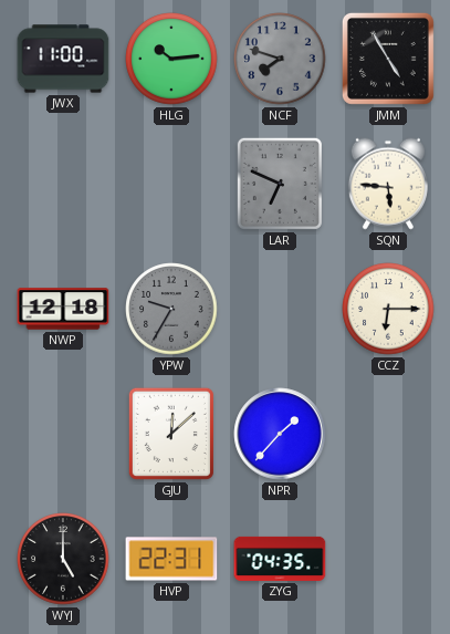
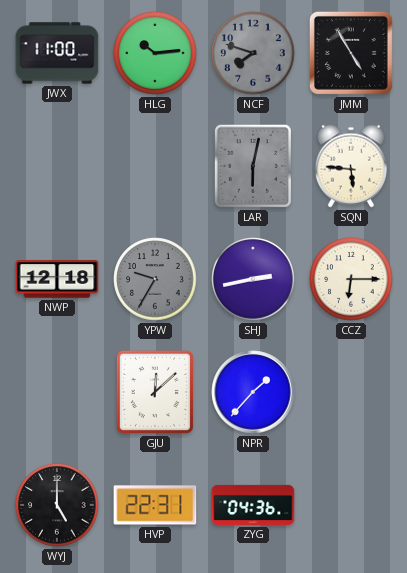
LAR: 6:49 -> 6:02
SHJ: none -> 2:43
ZYG: 04:35 -> 04:36
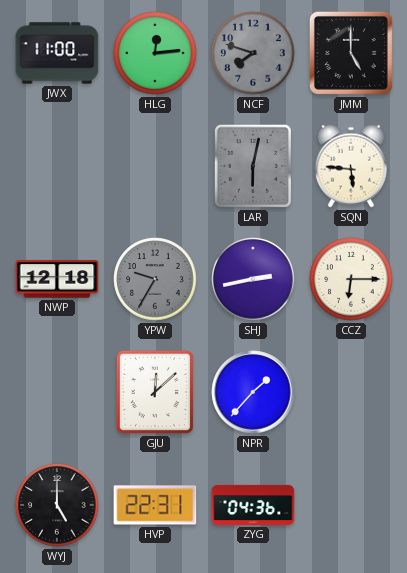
HLG: 10:14 -> 12:14
JMM: 4:55 -> 5:00
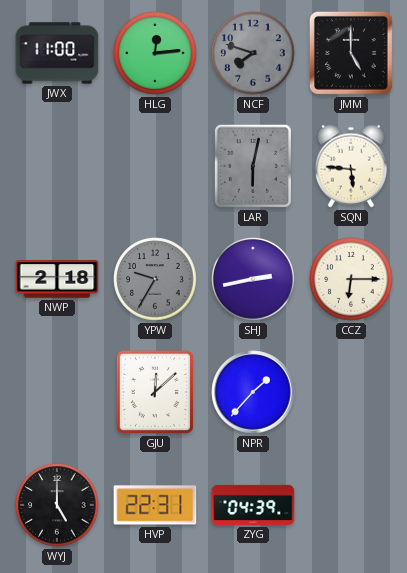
NWP: 12:18 -> 2:18
ZYG: 04:36 -> 04:39
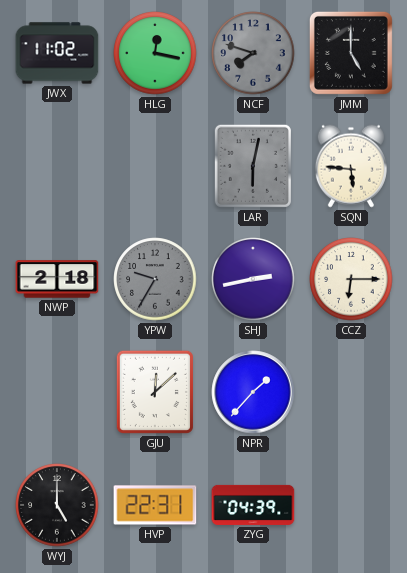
JWX: 11:00 -> 11:02
HLG: 12:14 -> 12:17
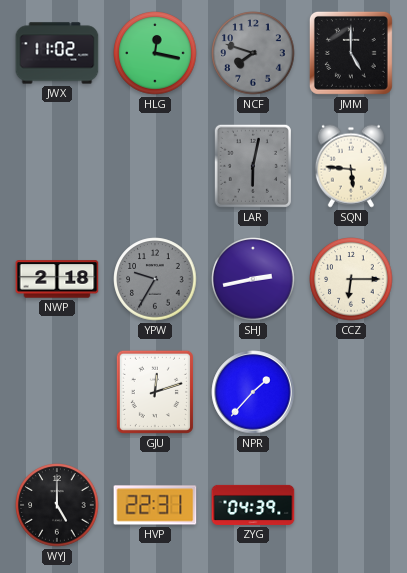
GJU: 12:08 -> 12:12
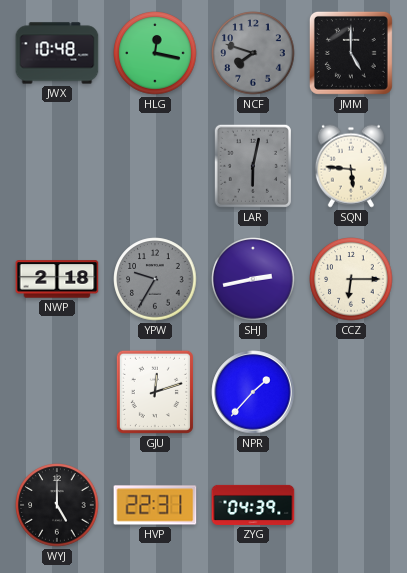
JWX: 11:02 -> 10:48
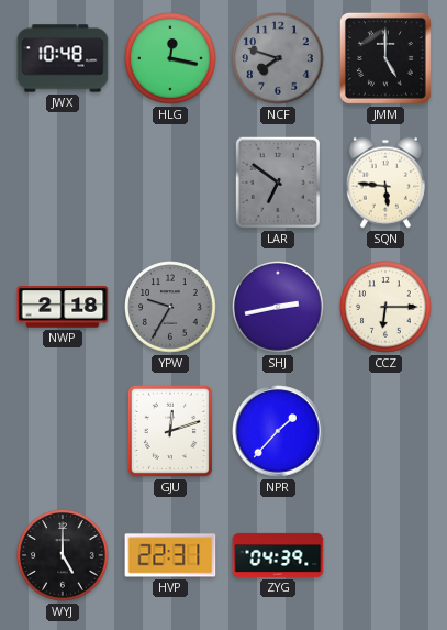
LAR: 6:02 -> 6:51
